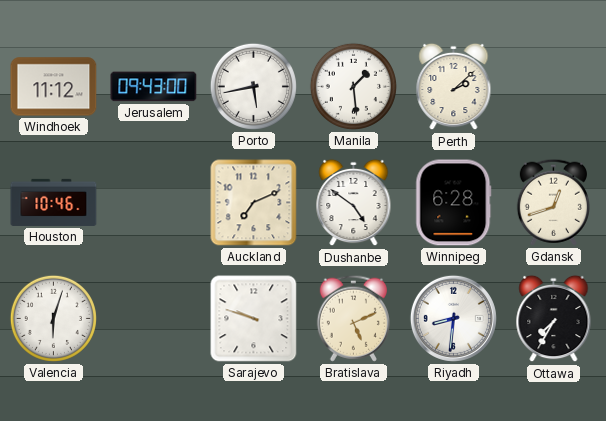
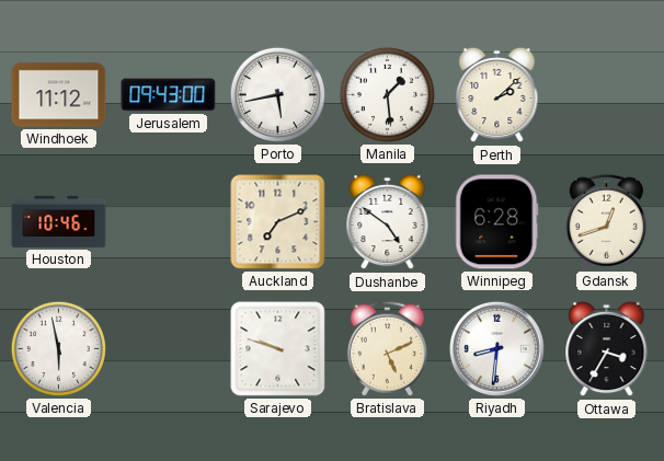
Valencia: 6:03 -> 5:58
Ottawa: 7:35 -> 3:35
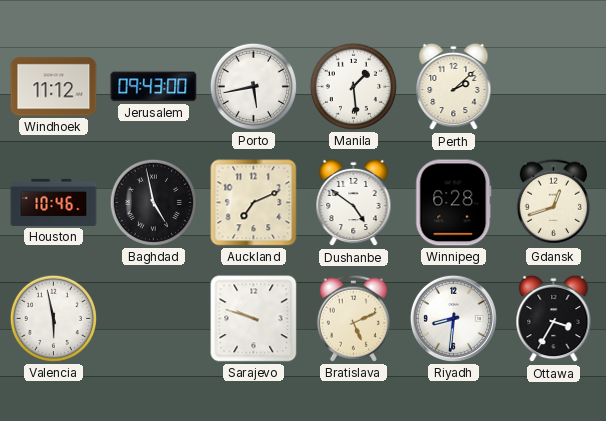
Baghdad: none -> 4:58
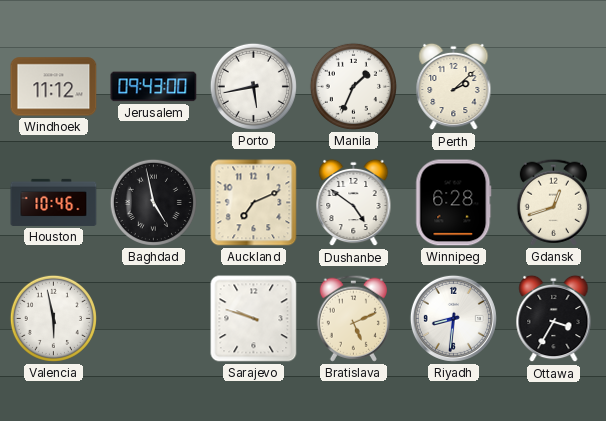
Manila: 1:29 -> 1:34
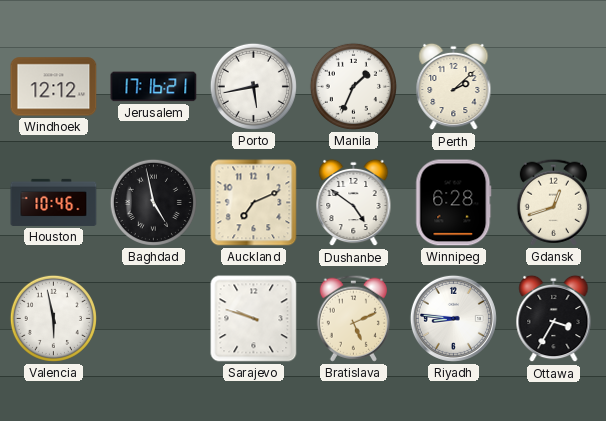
Windhoek: 11:12 -> 12:12
Jerusalem: 09:43 -> 17:16
Riyadh: 8:31 -> 8:46
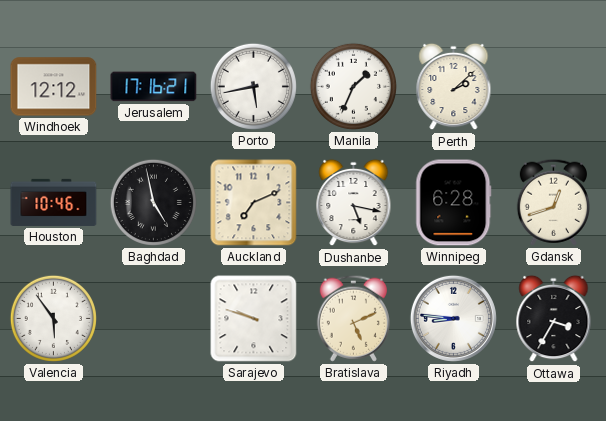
Dushanbe: 4:51 -> 5:17
Valencia: 5:58 -> 5:54
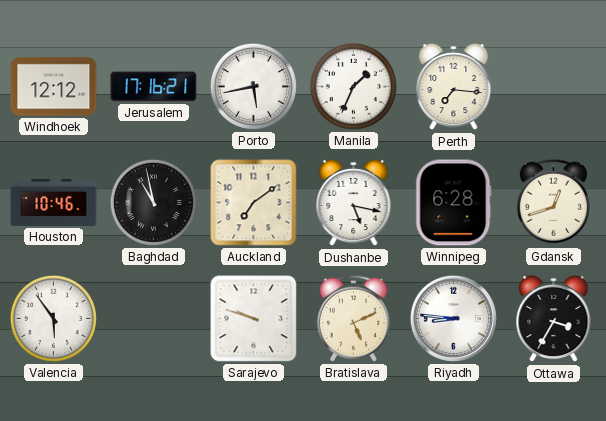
Perth: 2:08 -> 7:16
Baghdad: 4:58 -> 10:58
Auckland: 7:11 -> 7:09
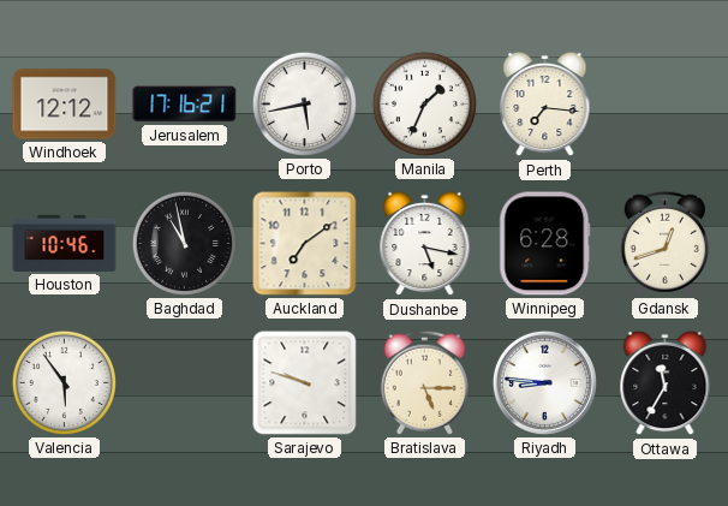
Bratislava: 5:11 -> 5:15
Ottawa: 3:35 -> 11:35
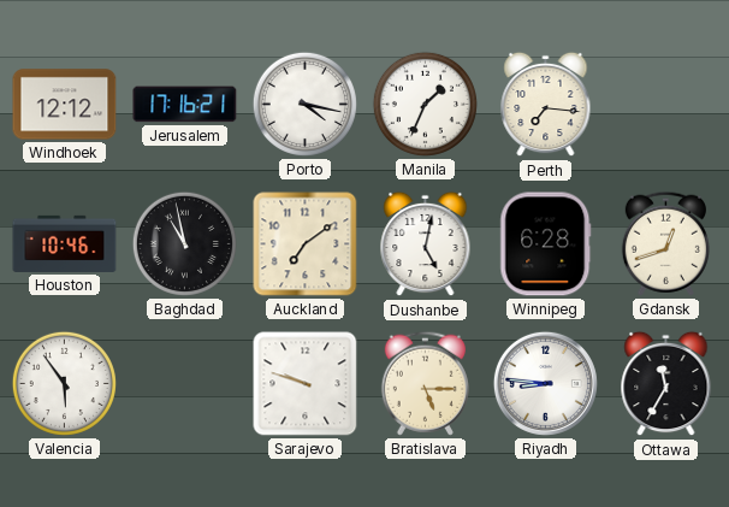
Porto: 5:43 -> 4:17
Dushanbe: 5:17 -> 5:02
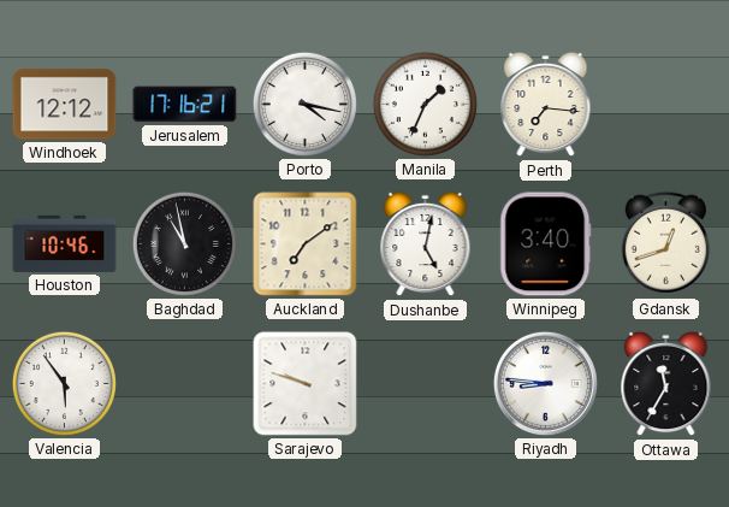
Winnipeg: 6:28 -> 3:40
Bratislava: 5:15 -> none
